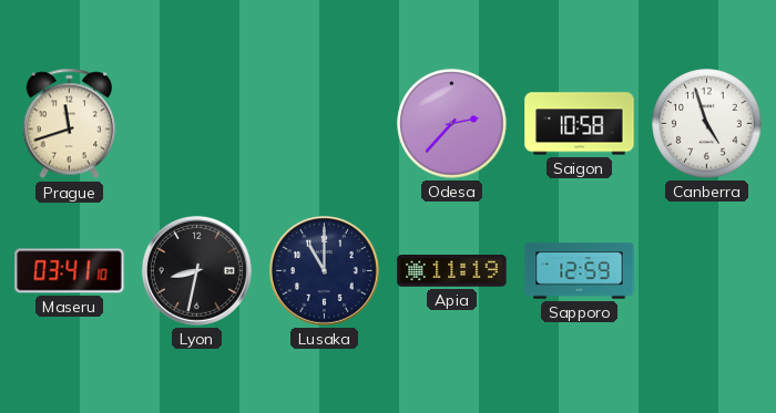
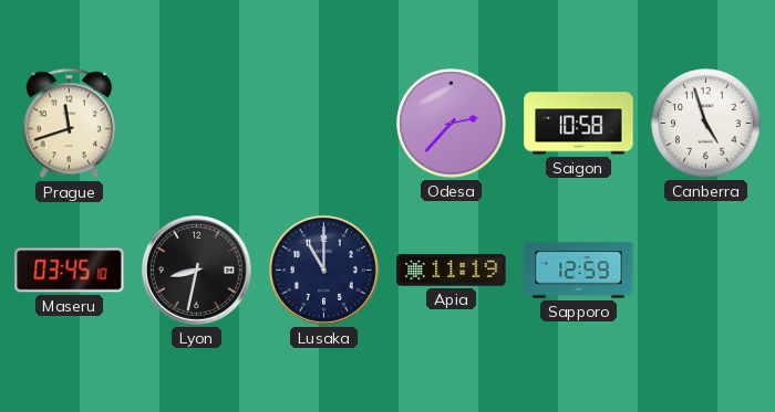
Maseru: 03:41 -> 03:45
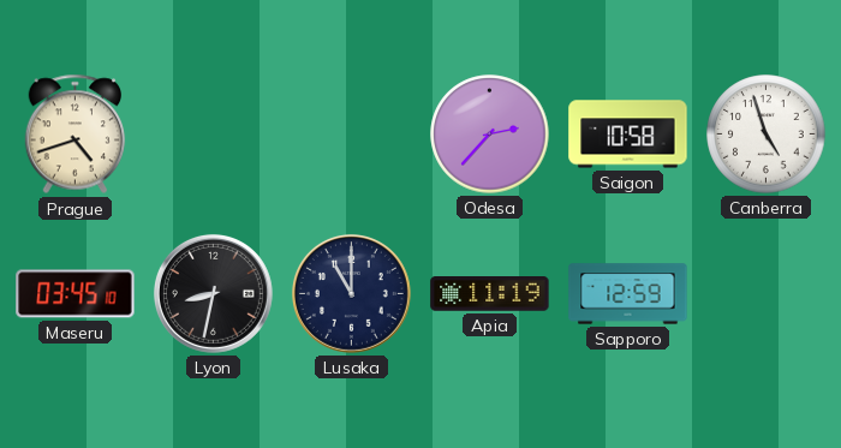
Prague: 11:42 -> 4:42
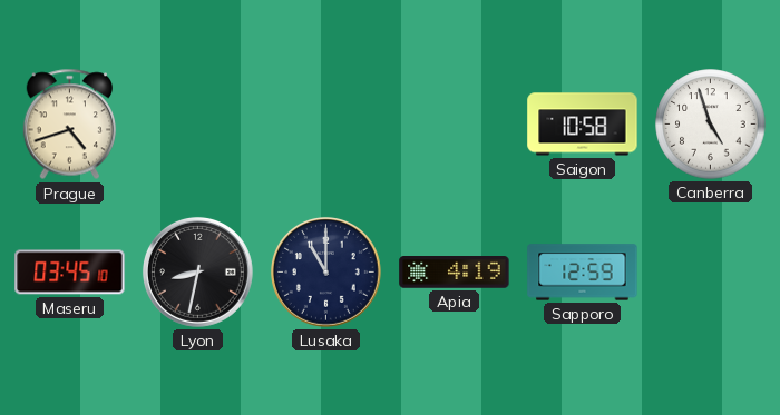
Odesa: 2:37 -> none
Apia: 11:19 -> 4:19
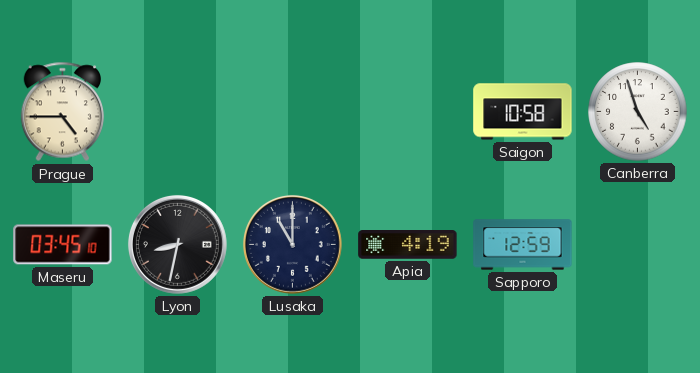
Prague: 4:42 -> 4:45
